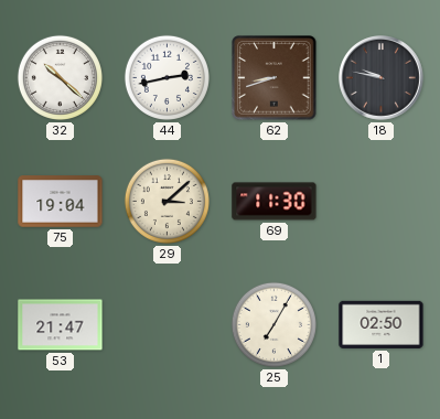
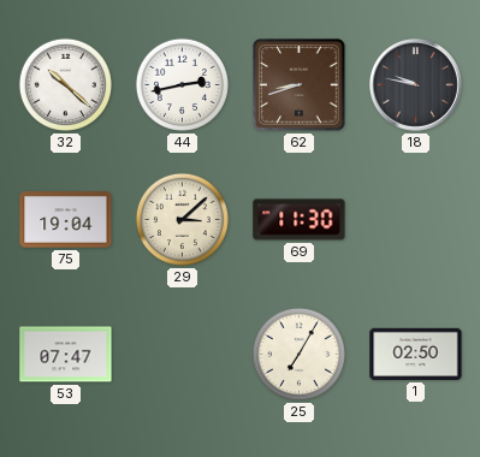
53: 21:47 -> 07:47
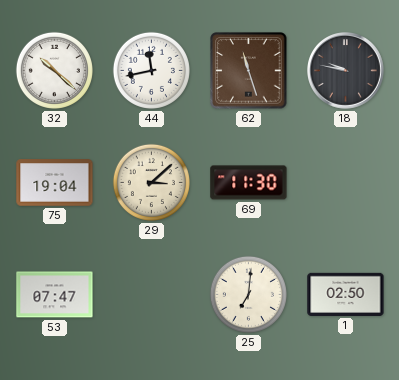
44: 2:43 -> 11:43
62: 8:42 -> 11:27
25: 7:05 -> 7:01
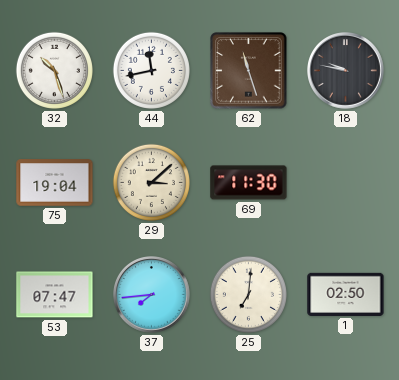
32: 10:22 -> 10:27
37: none -> 7:44
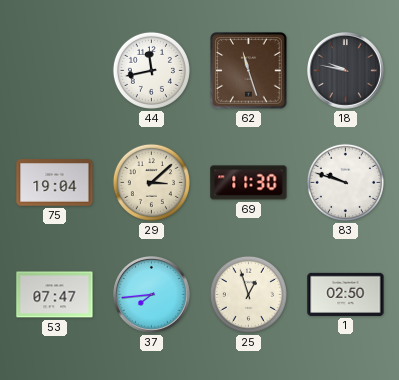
32: 10:27 -> none
83: none -> 9:48
25: 7:01 -> 12:57
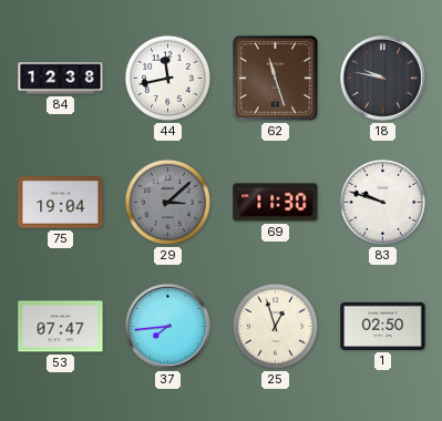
84: none -> 12:38
29 dial: cream -> grey
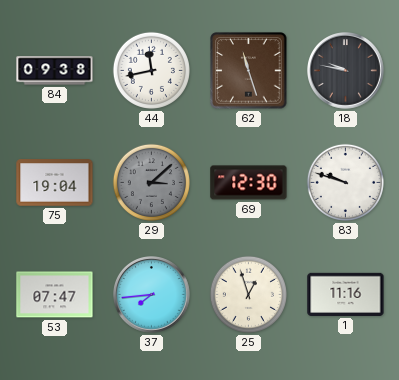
84: 12:38 -> 09:38
69: 11:30 -> 12:30
1: 02:50 -> 11:16
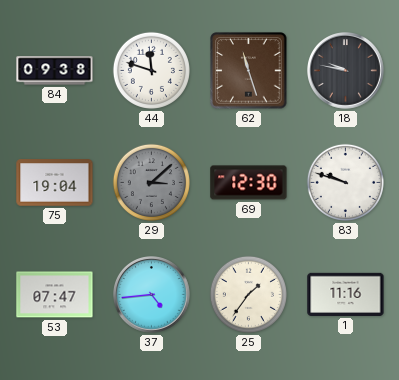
44: 11:43 -> 11:48
37: 7:44 -> 4:44
25: 12:57 -> 1:36
